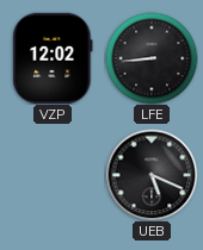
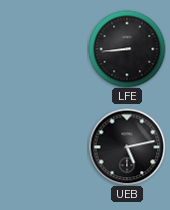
VZP: 12:02 -> none
UEB: 5:19 -> 5:13
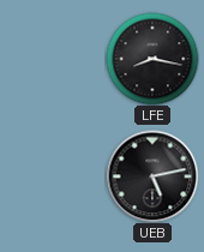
LFE: 8:44 -> 8:17
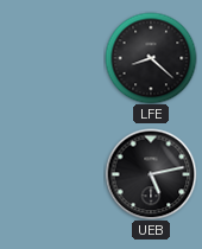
LFE: 8:17 -> 8:22
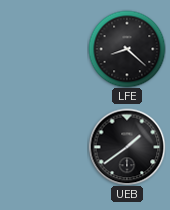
UEB: 5:13 -> 1:39
